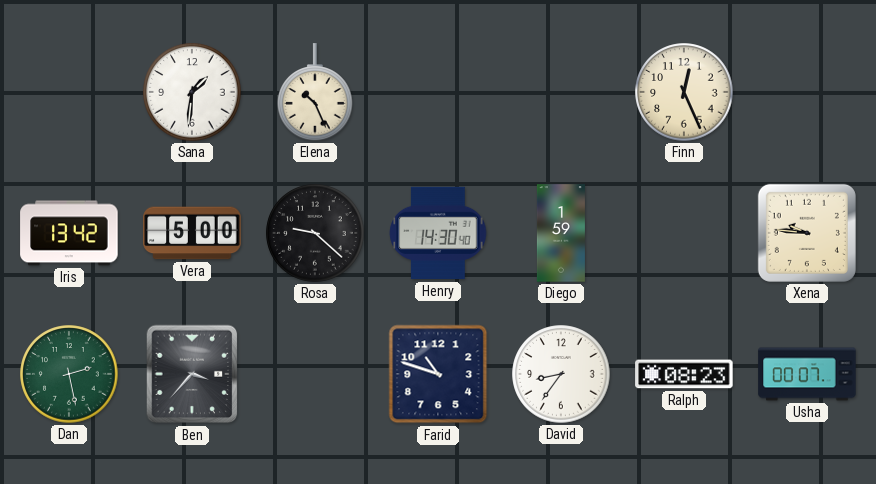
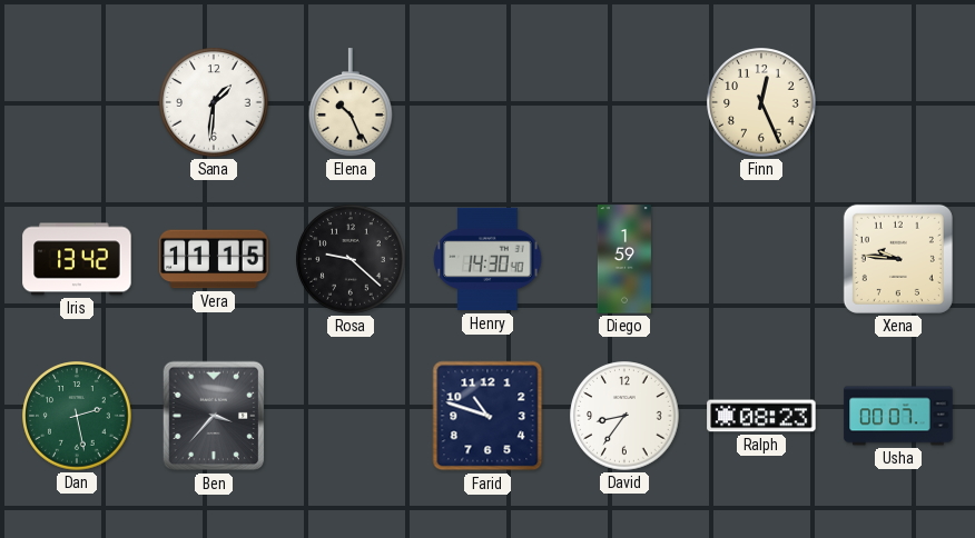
Vera: 5:00 -> 11:15
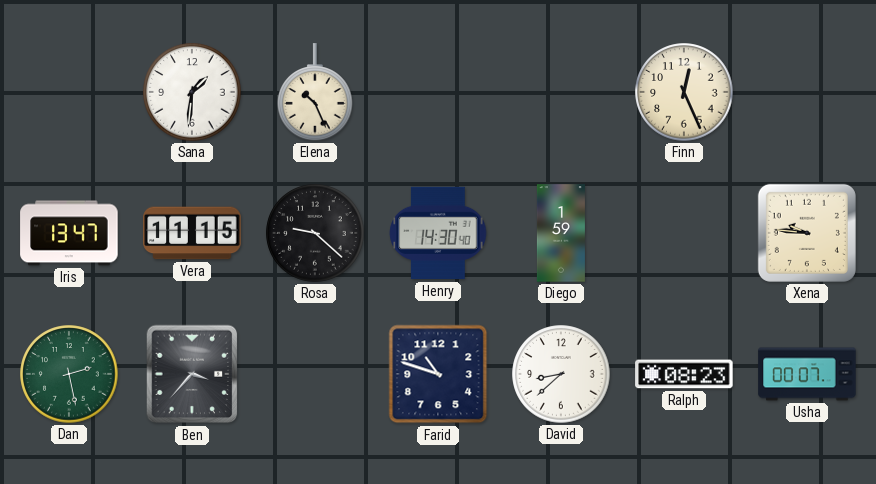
Iris: 13:42 -> 13:47
David: 8:36 -> 8:38
